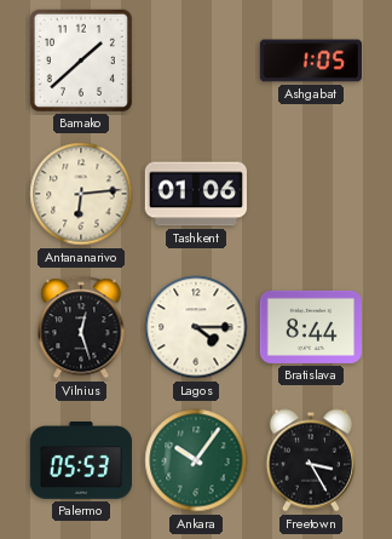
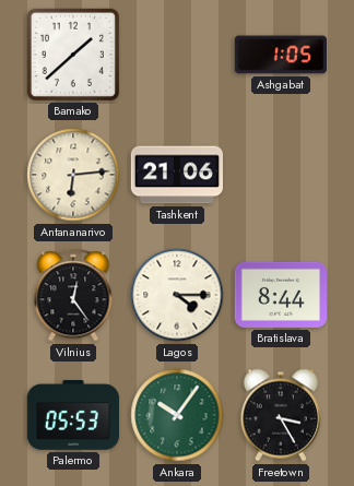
Tashkent: 01:06 -> 21:06
Vilnius: 12:27 -> 12:24
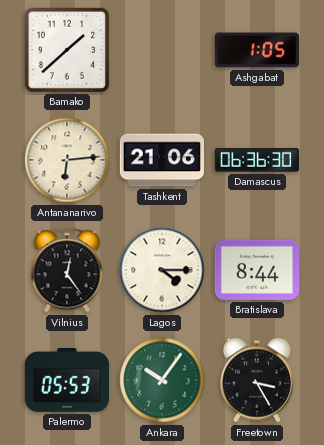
Damascus: none -> 06:36
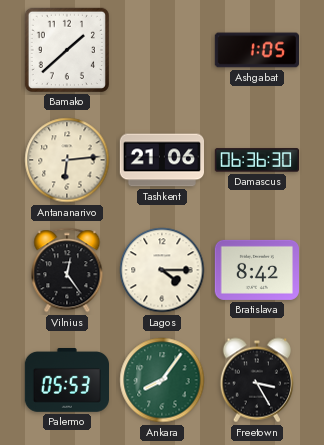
Bratislava: 8:44 -> 8:42
Ankara: 10:06 -> 8:06
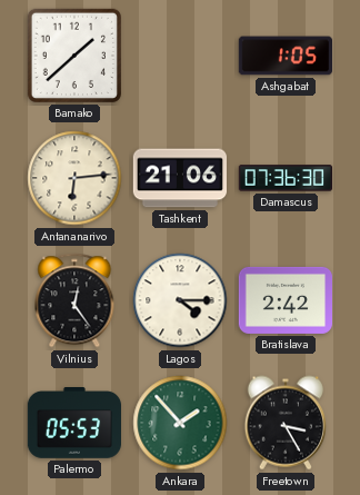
Damascus: 06:36 -> 07:36
Bratislava: 8:42 -> 2:42
Ankara: 8:06 -> 1:53
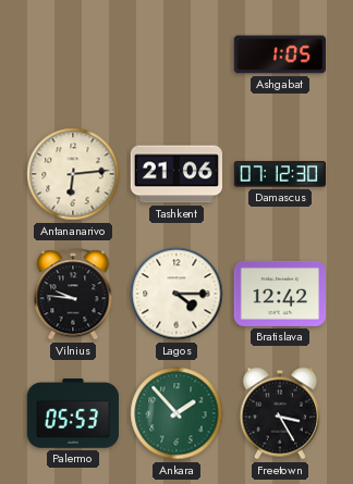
Bamako: 1:38 -> none
Damascus: 07:36 -> 07:12
Vilnius: 12:24 -> 9:46
Bratislava: 2:42 -> 12:42
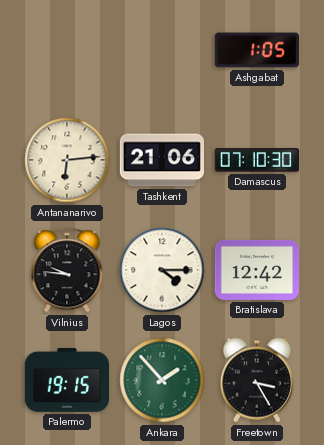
Damascus: 07:12 -> 07:10
Palermo: 05:53 -> 19:15
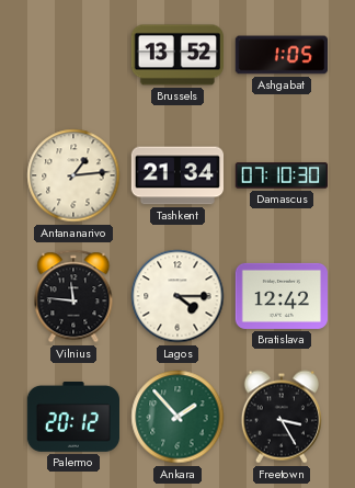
Brussels: none -> 13:52
Antananarivo: 6:14 -> 1:14
Tashkent: 21:06 -> 21:34
Vilnius: 9:46 -> 11:46
Palermo: 19:15 -> 20:12
